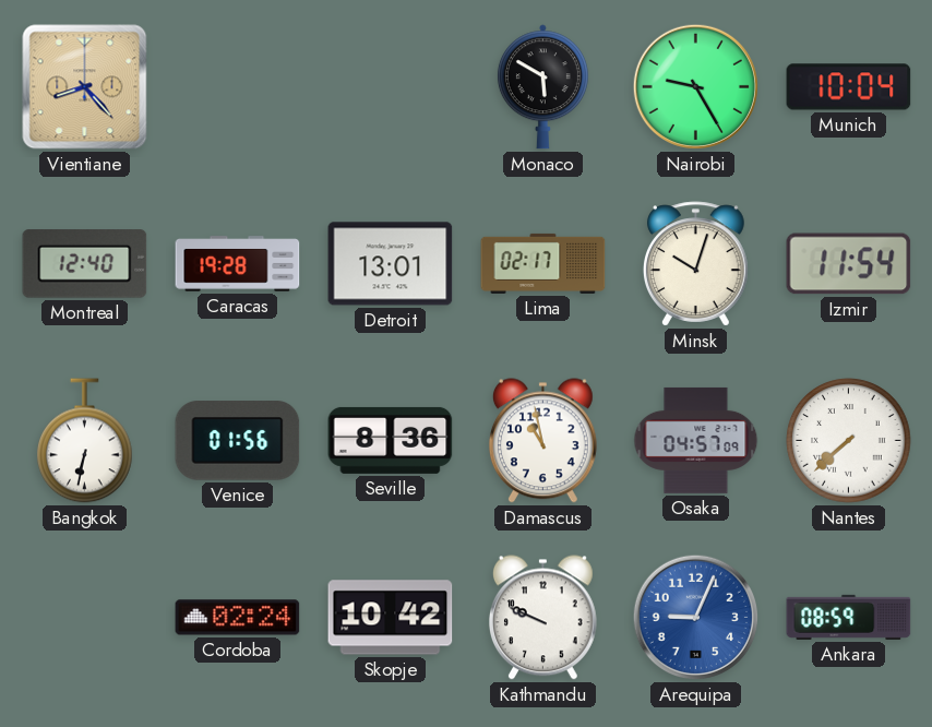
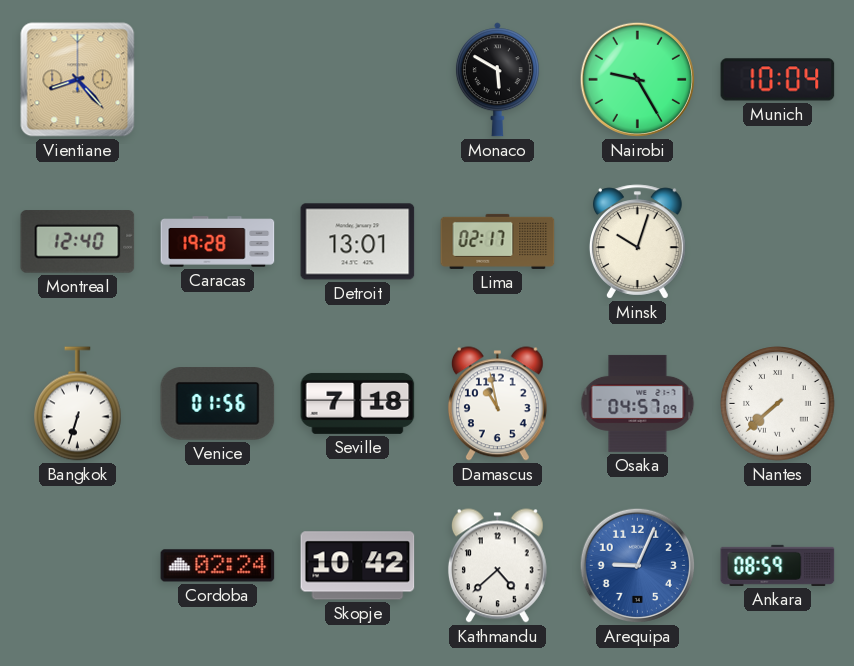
Izmir: 11:54 -> none
Bangkok: 6:32 -> 6:33
Seville: 8:36 -> 7:18
Kathmandu: 9:49 -> 4:38
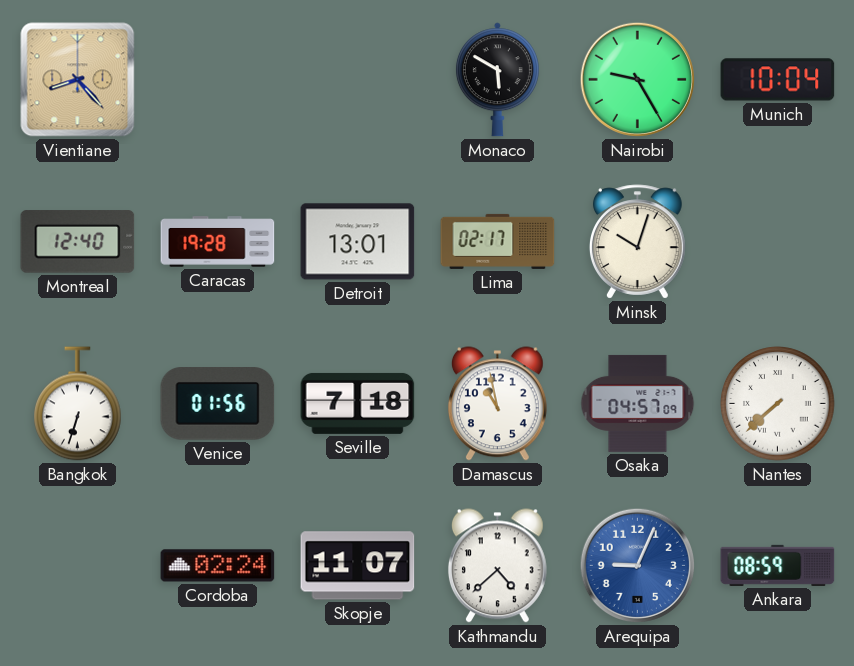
Skopje: 10:42 -> 11:07
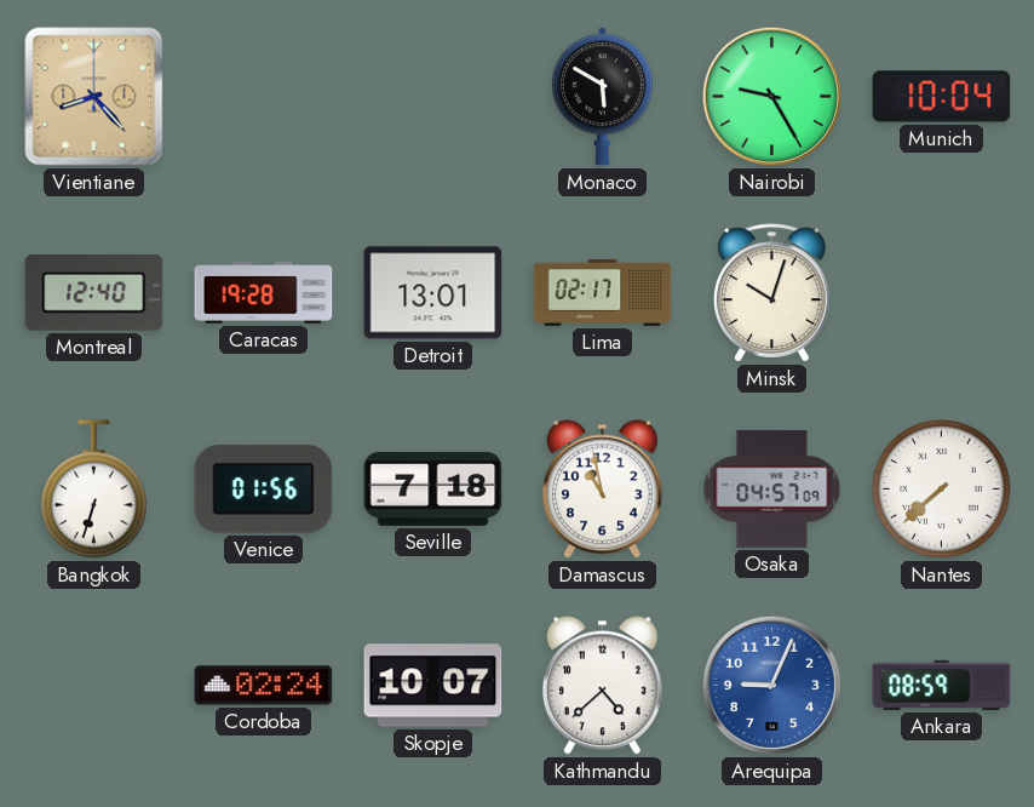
Skopje: 11:07 -> 10:07
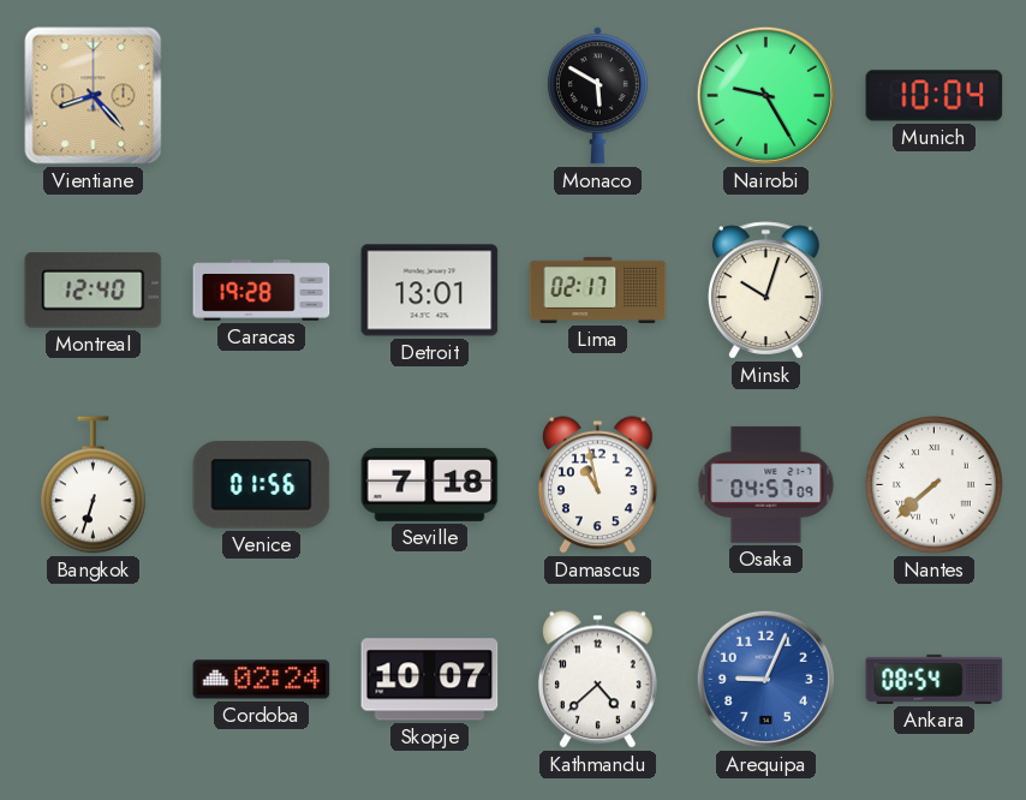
Ankara: 08:59 -> 08:54
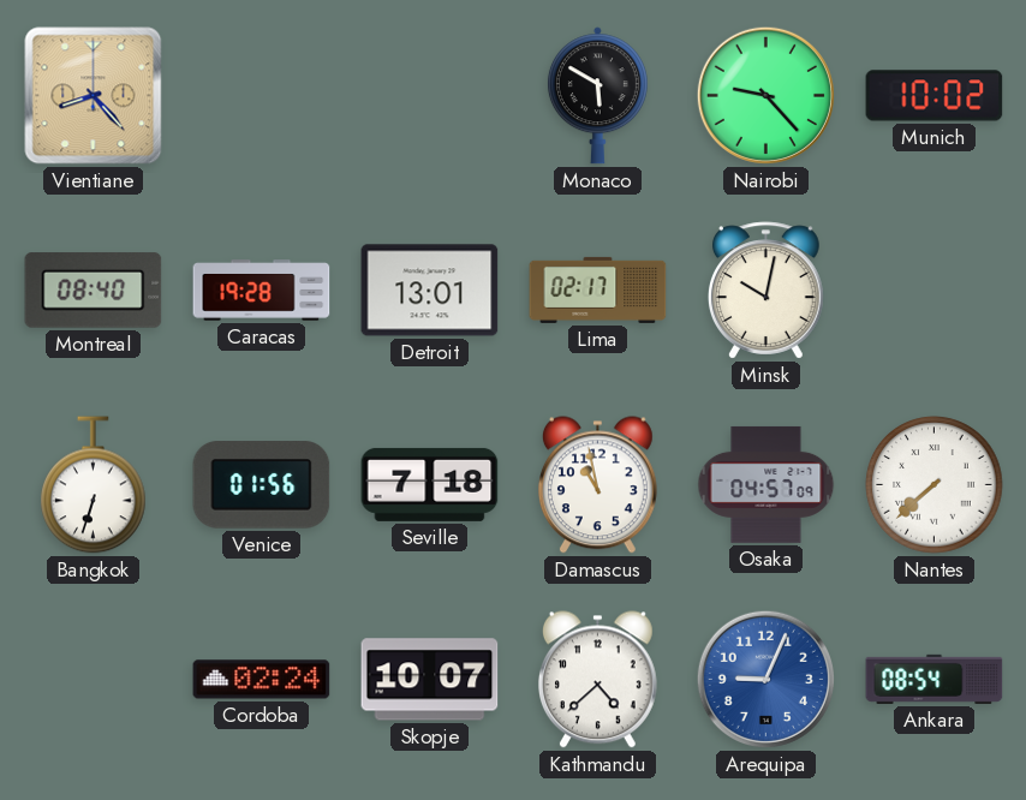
Nairobi: 9:25 -> 9:23
Munich: 10:04 -> 10:02
Montreal: 12:40 -> 08:40
Minsk: 10:03 -> 10:02
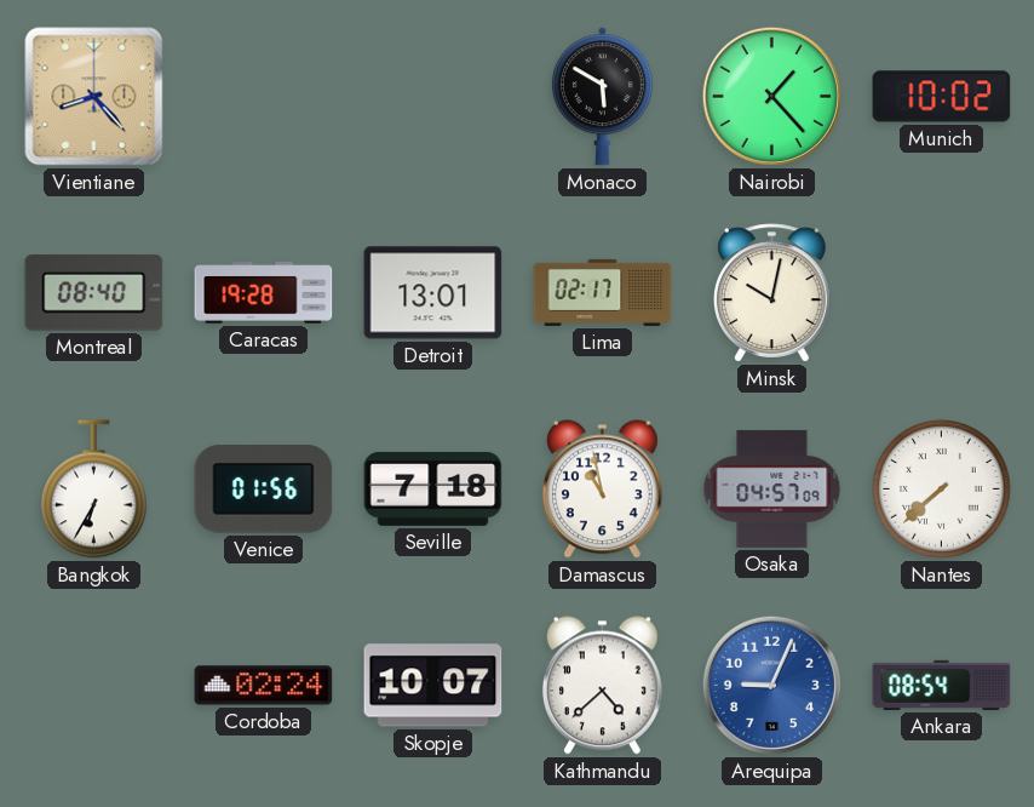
Nairobi: 9:23 -> 1:23
Bangkok: 6:33 -> 6:35
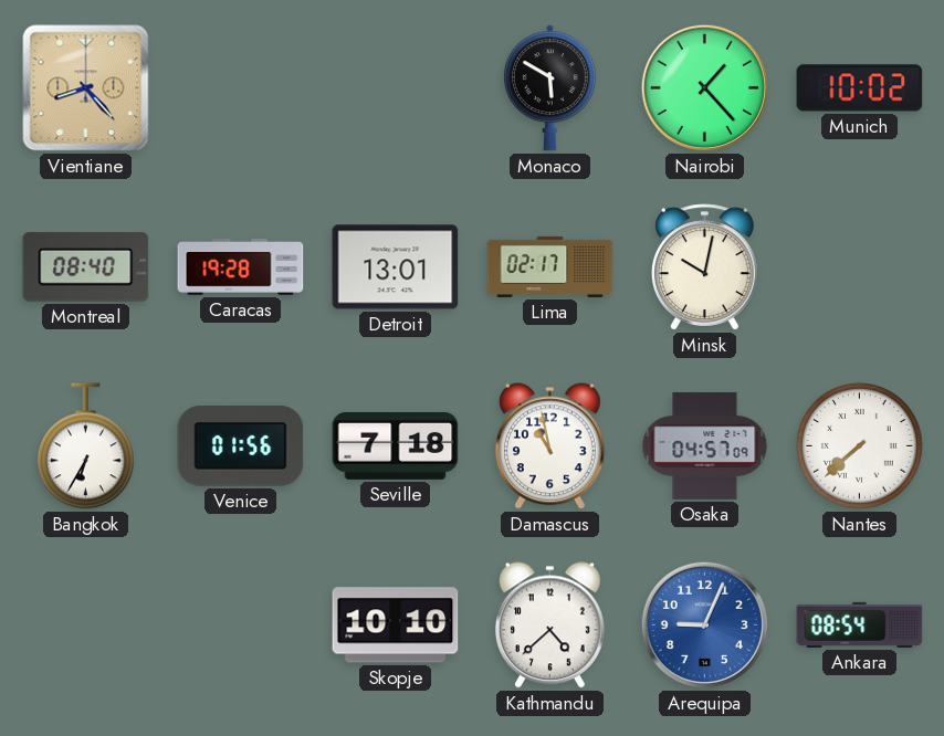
Cordoba: 02:24 -> none
Skopje: 10:07 -> 10:10
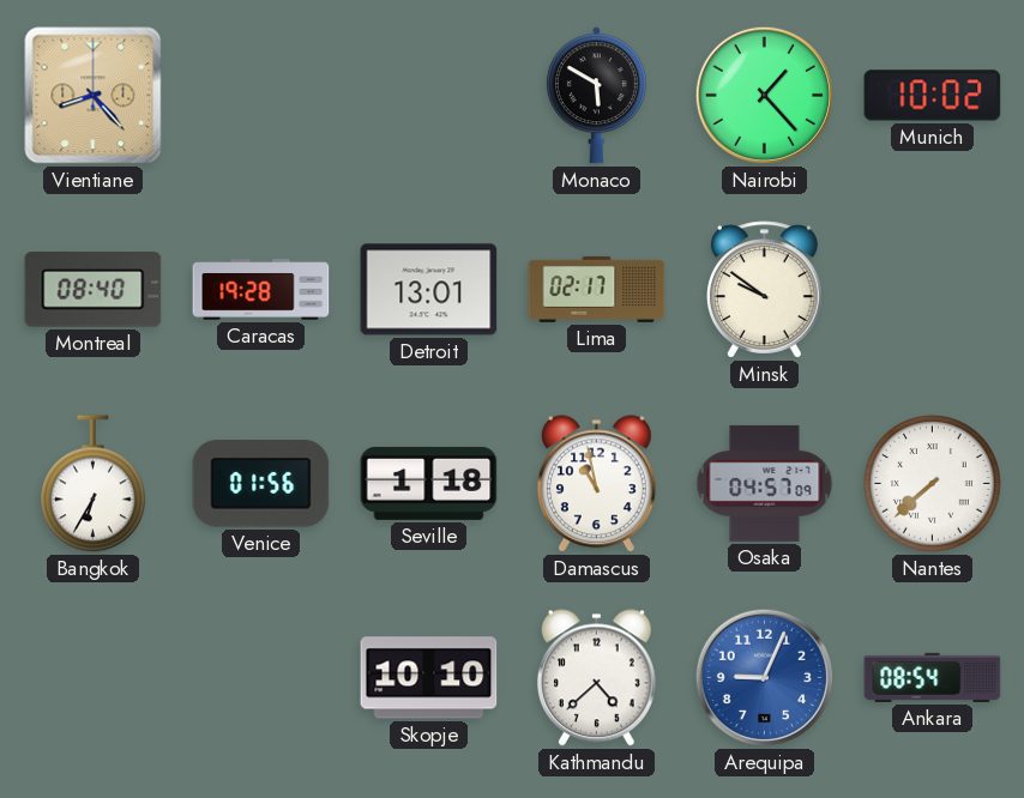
Minsk: 10:02 -> 9:51
Seville: 7:18 -> 1:18
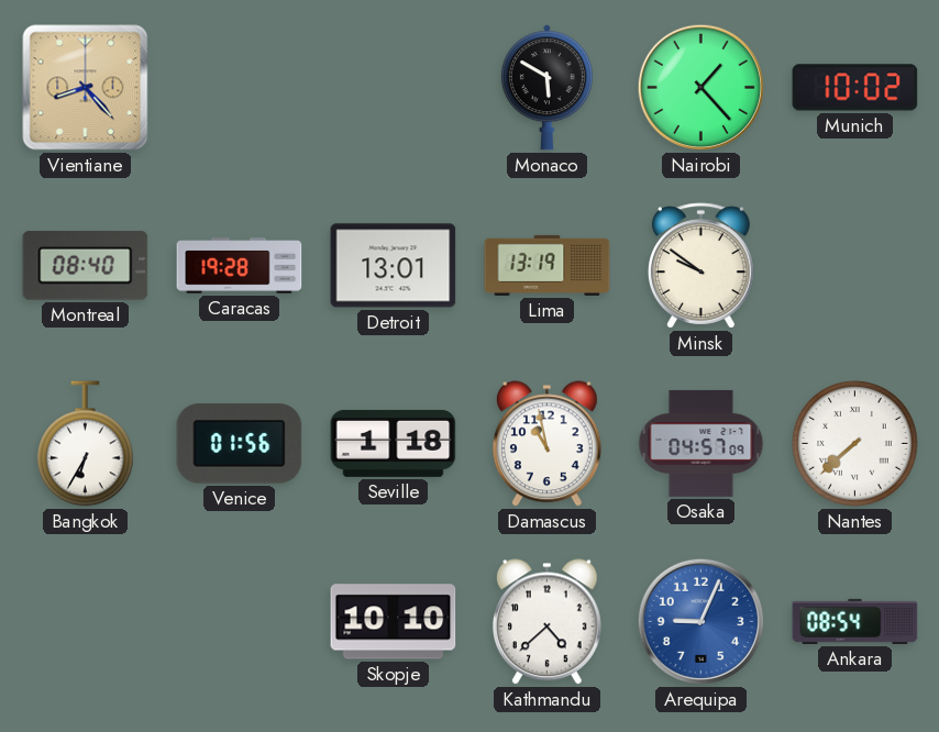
Lima: 02:17 -> 13:19
